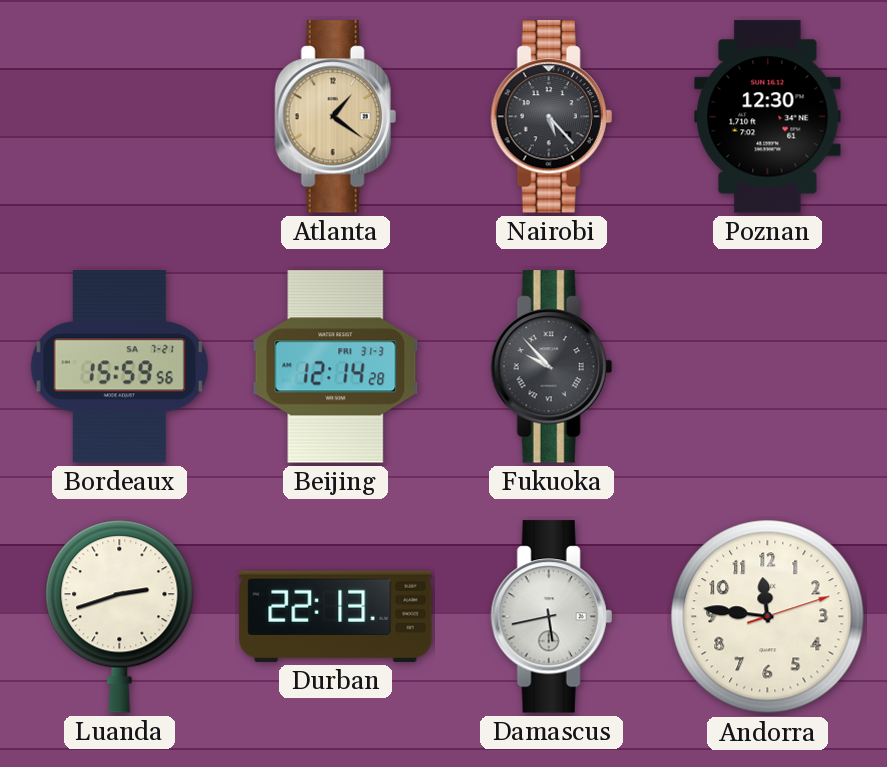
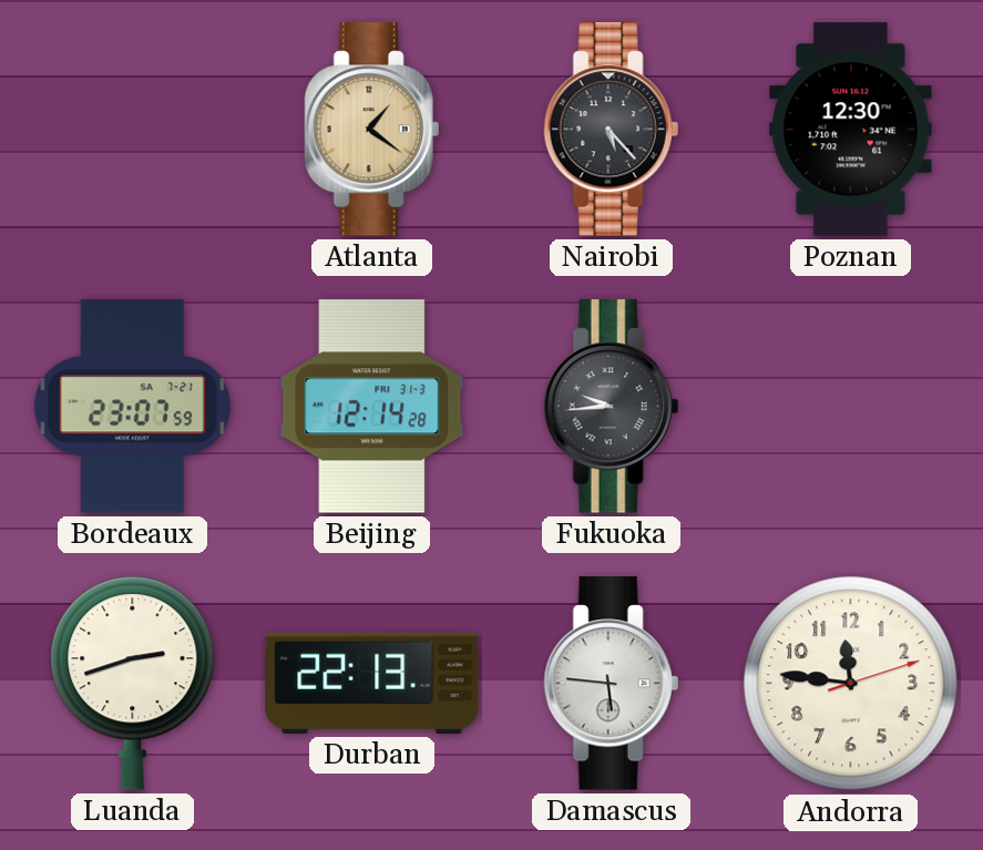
Bordeaux: 15:59 -> 23:07
Fukuoka: 9:53 -> 9:44
Damascus: 5:43 -> 5:46
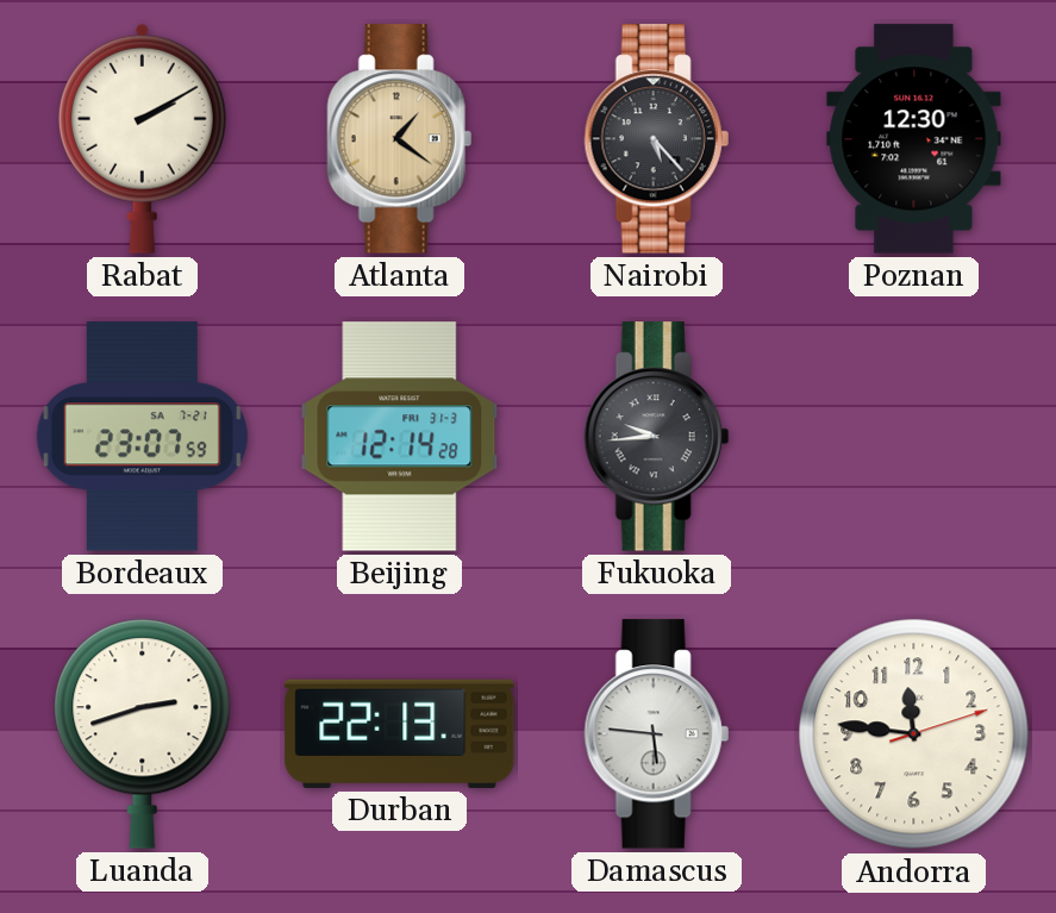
Rabat: none -> 2:10
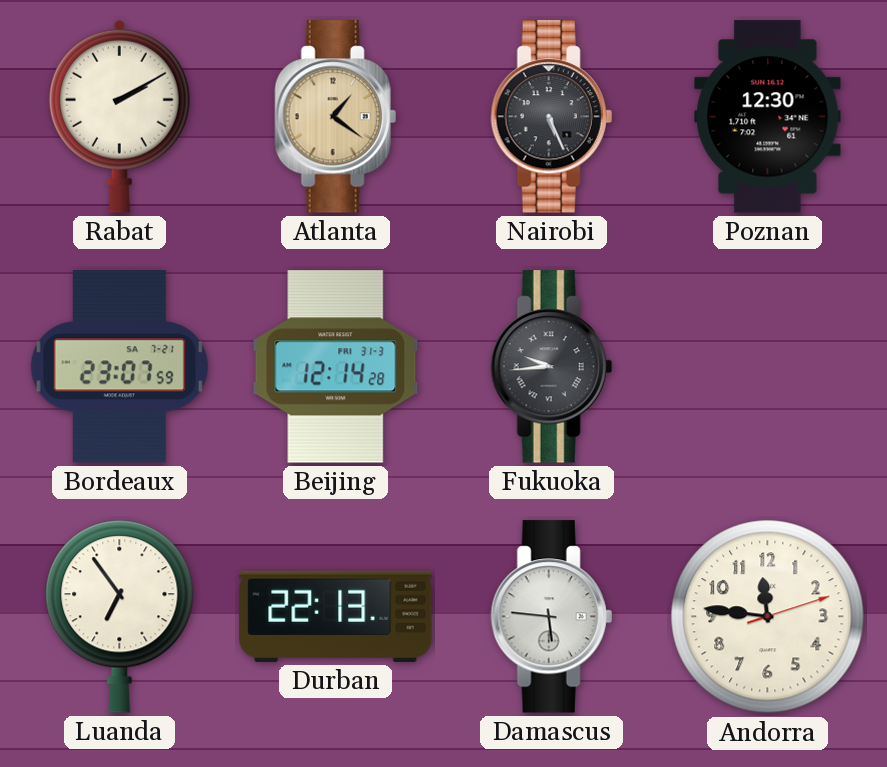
Nairobi: 5:23 -> 5:26
Luanda: 2:42 -> 6:54
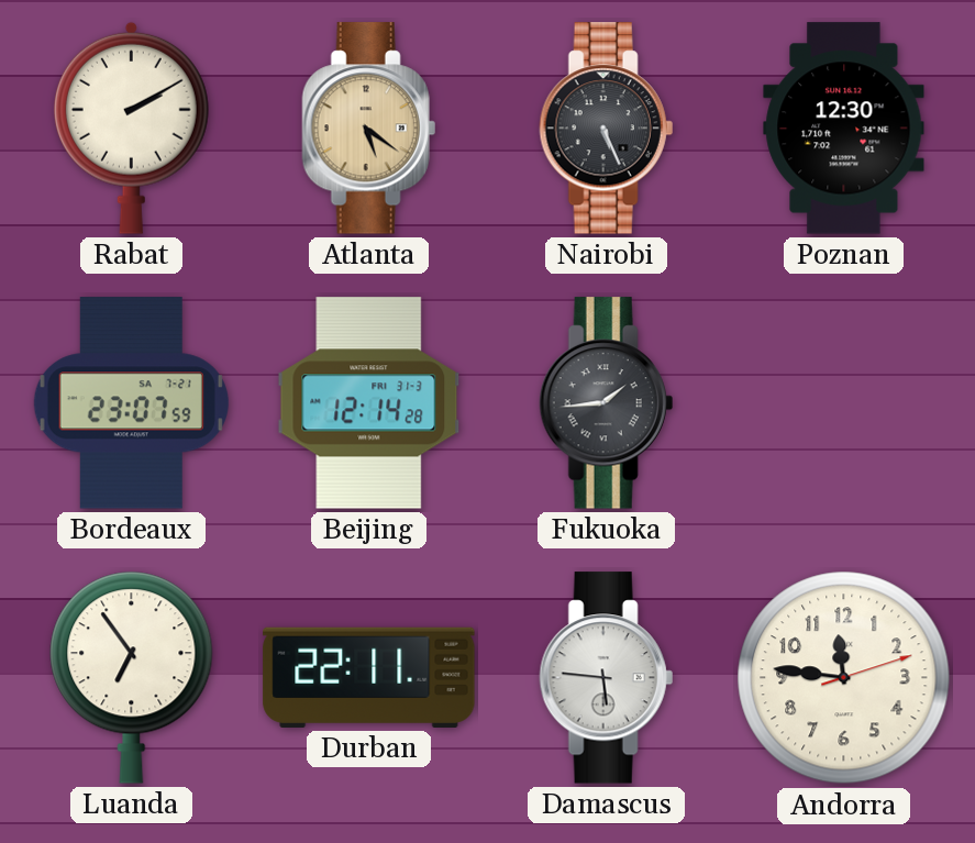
Atlanta: 1:21 -> 5:21
Fukuoka: 9:44 -> 1:44
Durban: 22:13 -> 22:11
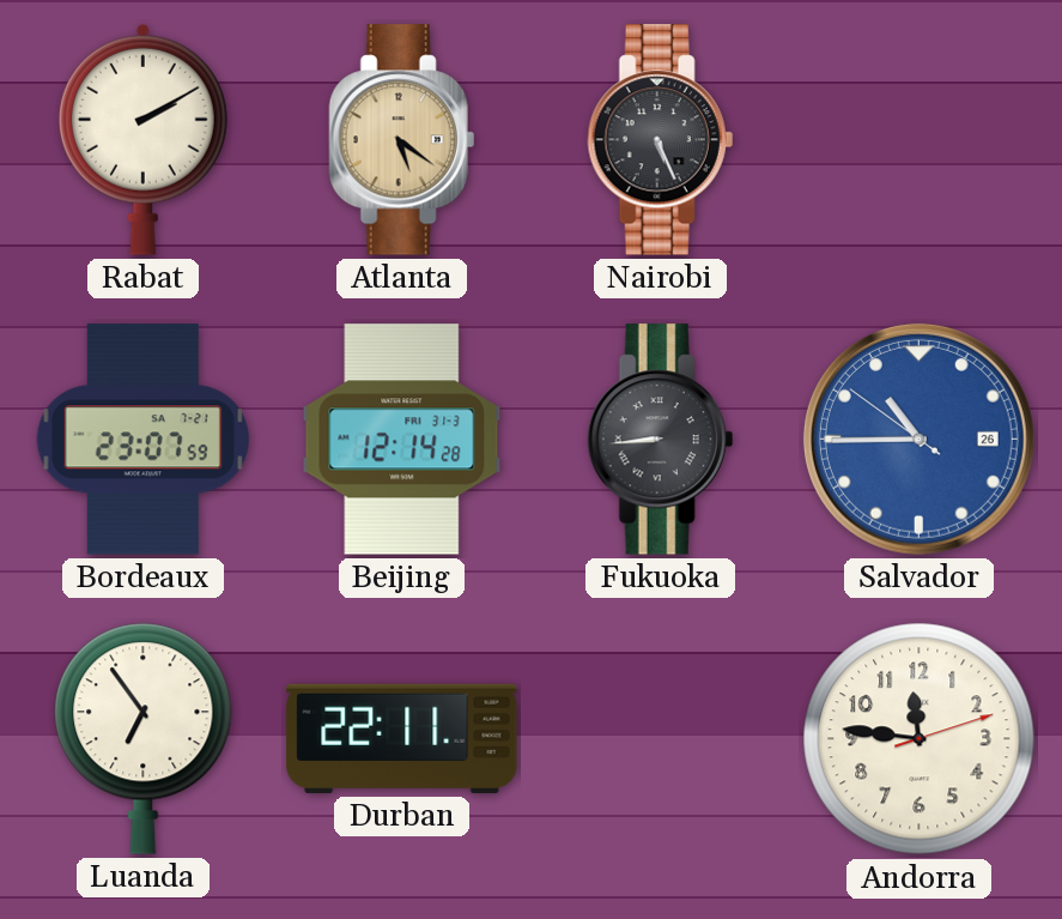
Poznan: 12:30 -> none
Fukuoka: 1:44 -> 8:44
Salvador: none -> 10:44
Damascus: 5:46 -> none
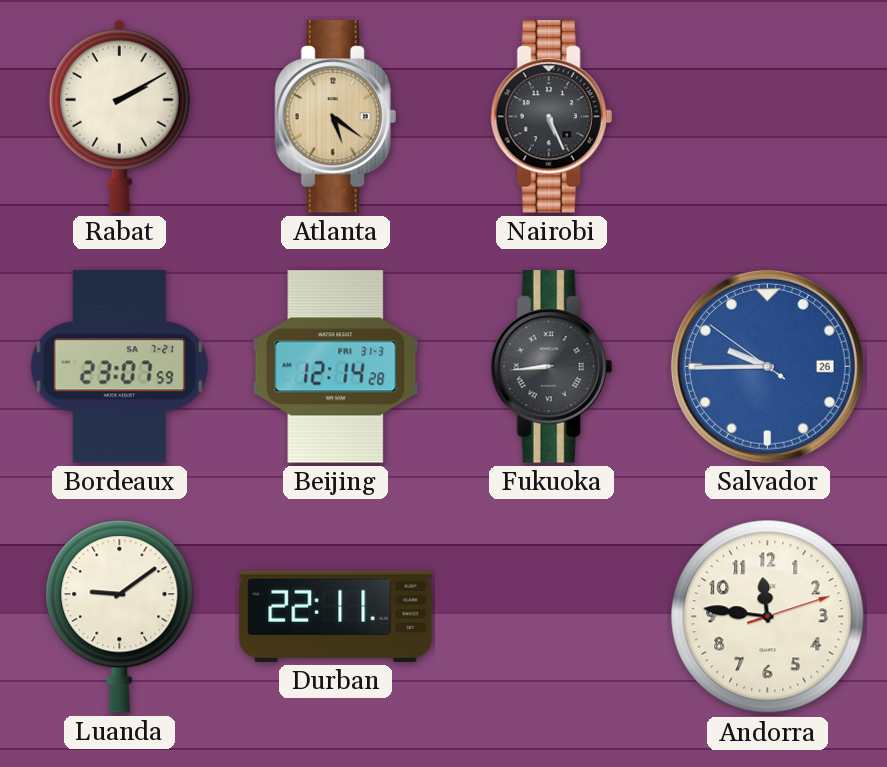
Salvador: 10:44 -> 9:44
Luanda: 6:54 -> 9:09
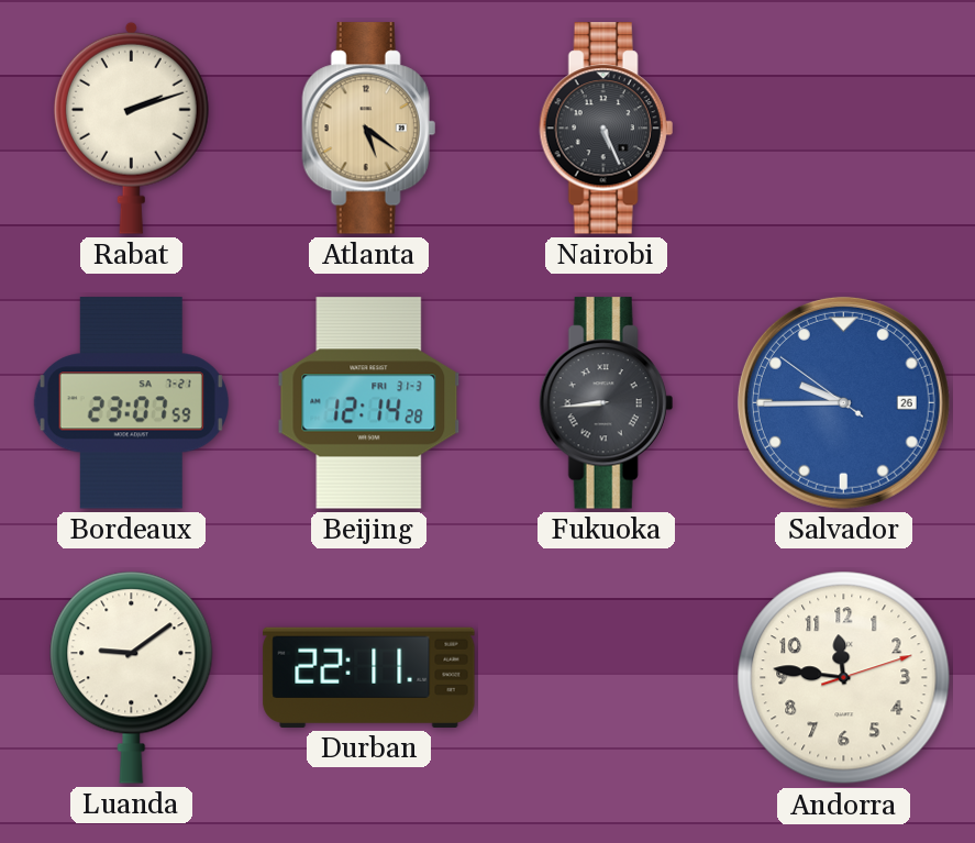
Rabat: 2:10 -> 2:12
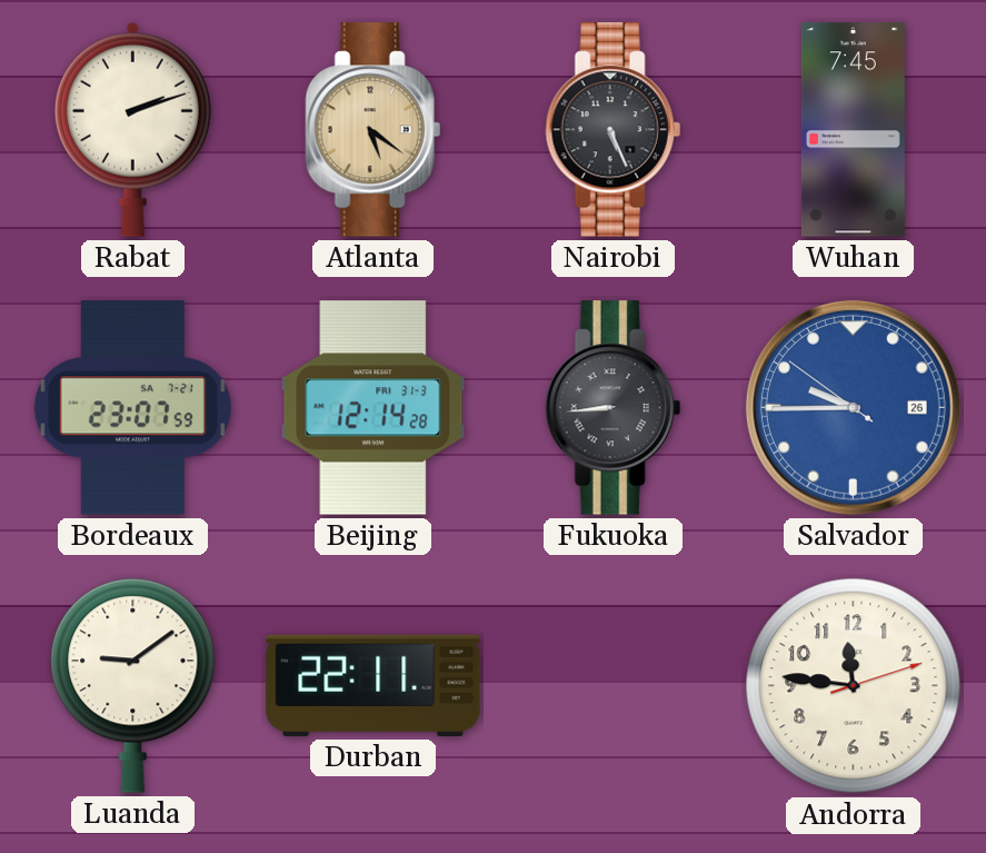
Wuhan: none -> 7:45
